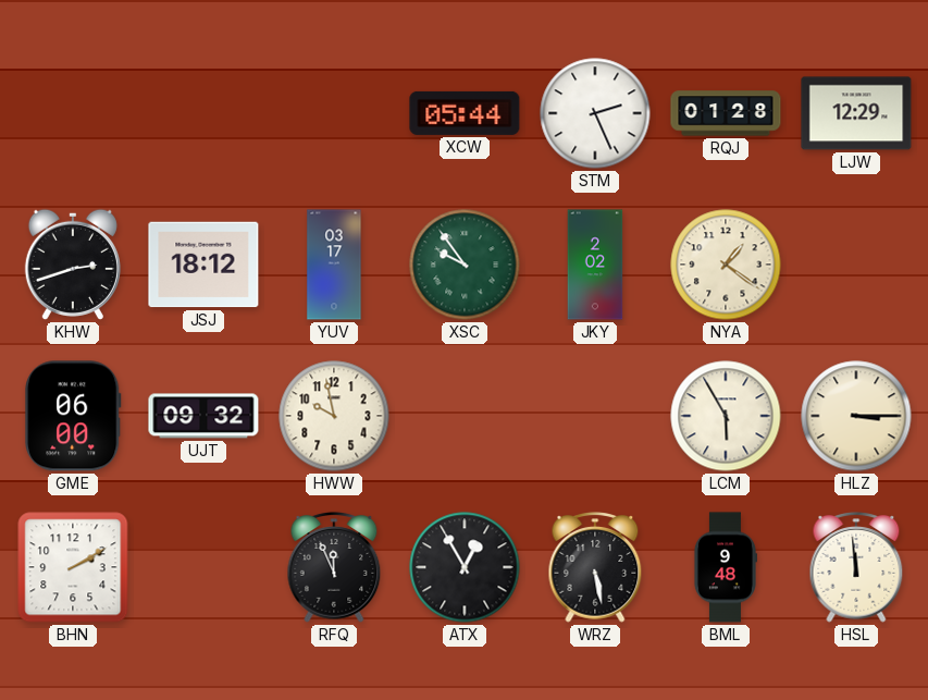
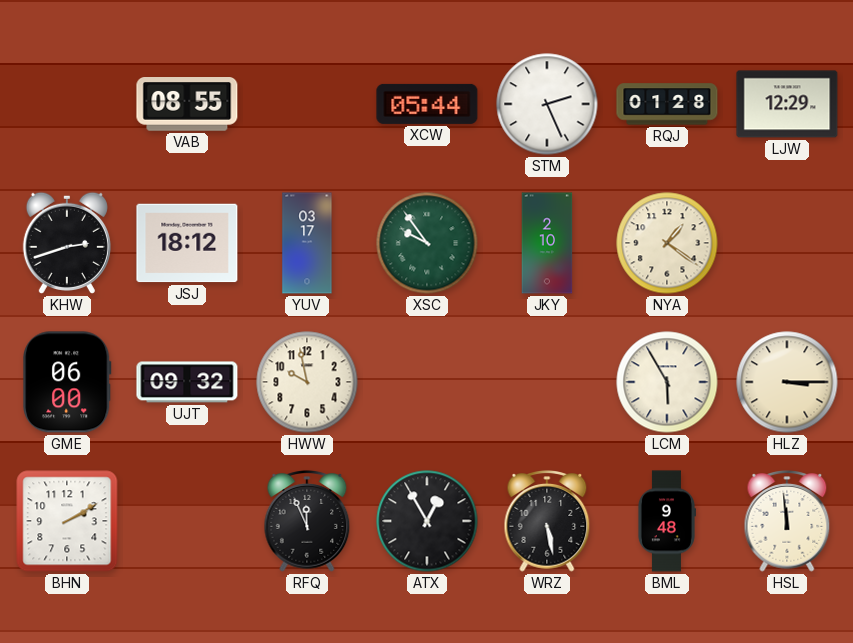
VAB: none -> 08:55
JKY: 2:02 -> 2:10
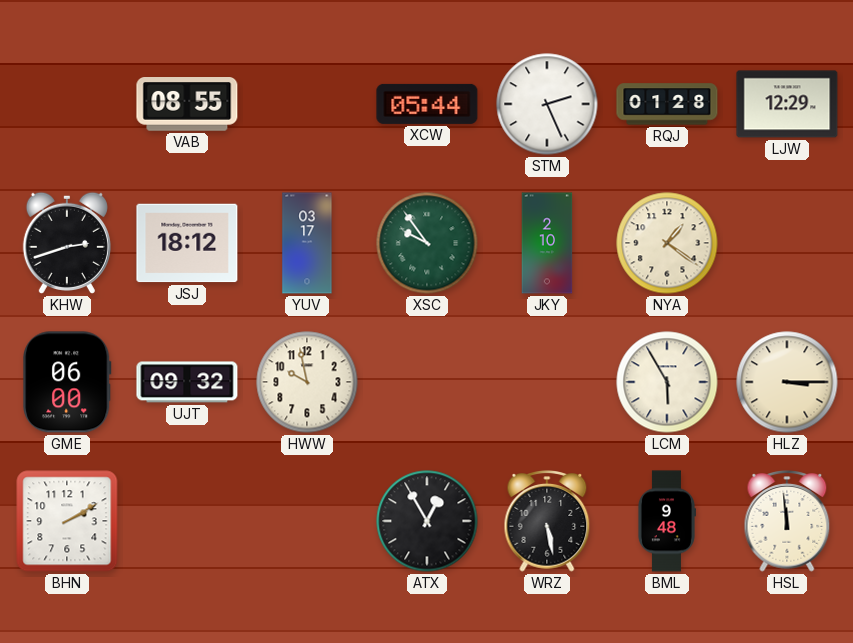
RFQ: 11:56 -> none
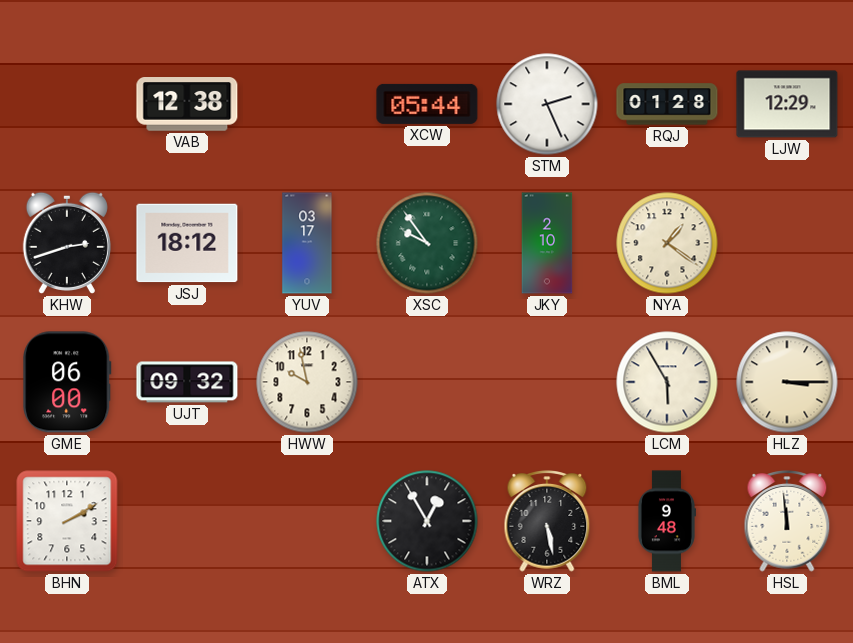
VAB: 08:55 -> 12:38
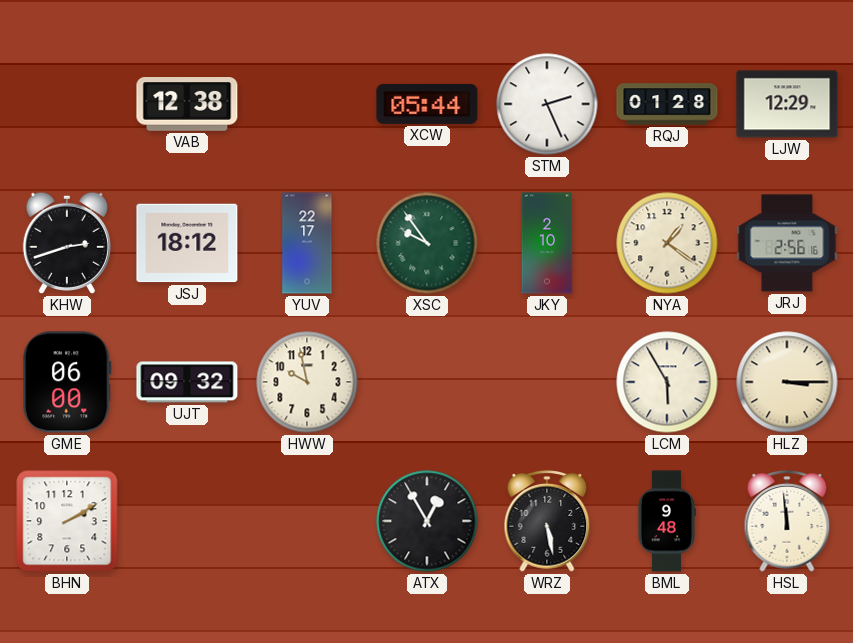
YUV: 03:17 -> 22:17
JRJ: none -> 2:56
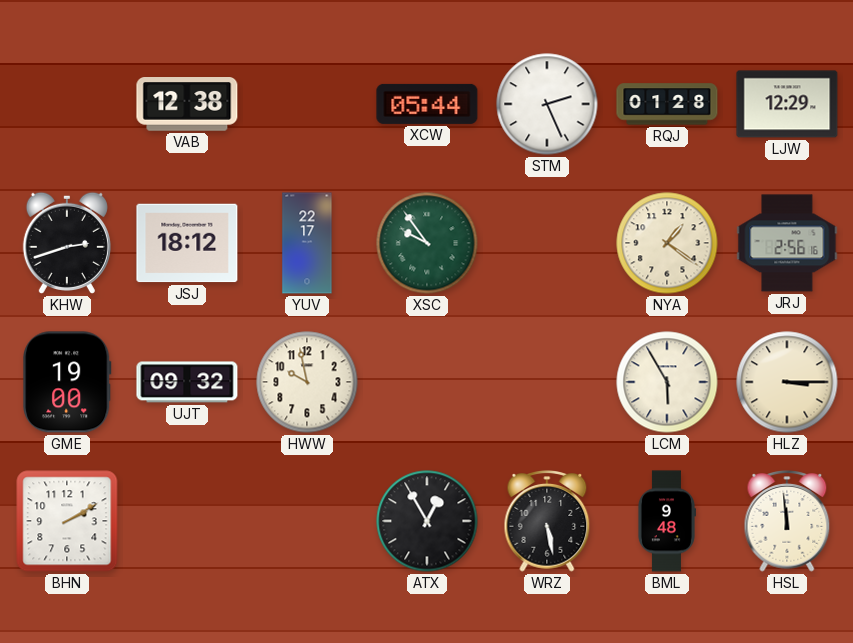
JKY: 2:10 -> none
GME: 06:00 -> 19:00
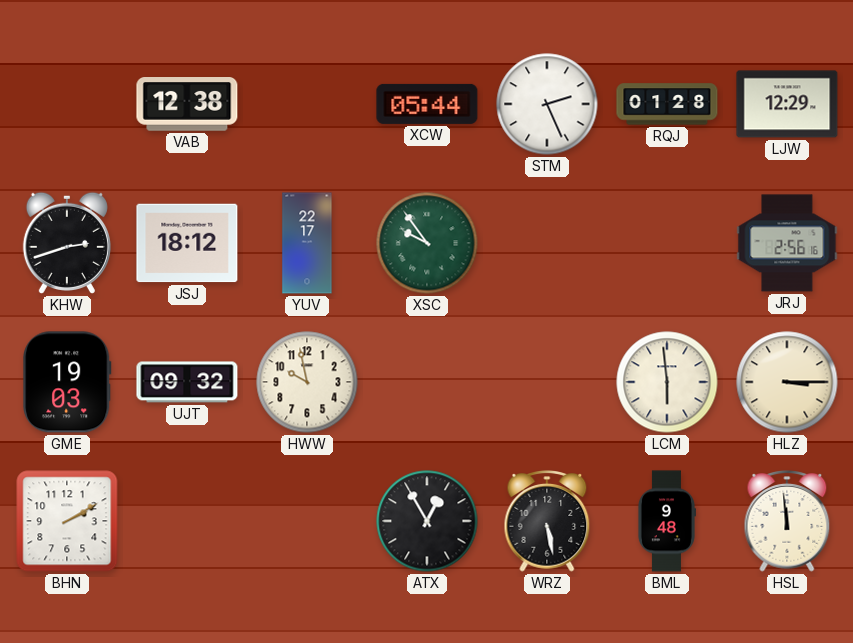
NYA: 1:21 -> none
GME: 19:00 -> 19:03
LCM: 5:55 -> 5:59
